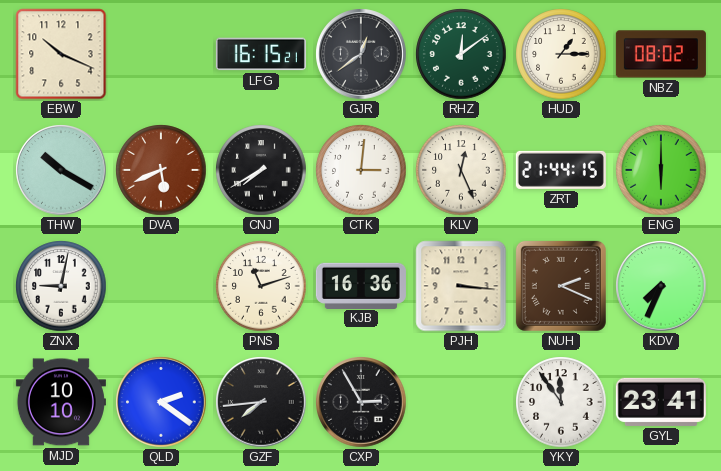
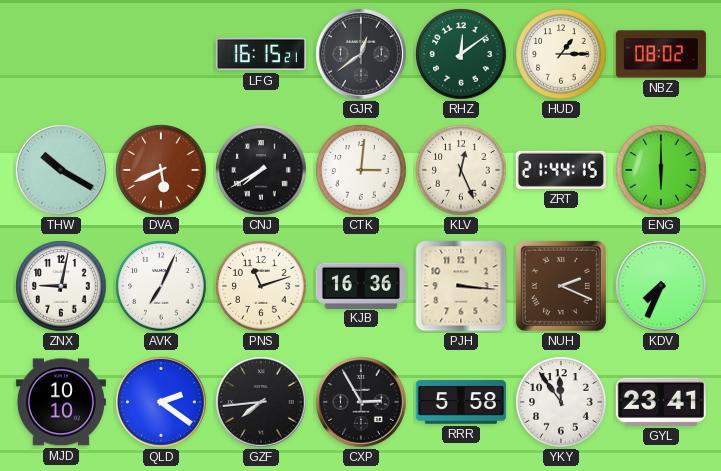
EBW: 10:19 -> none
AVK: none -> 7:04
RRR: none -> 5:58
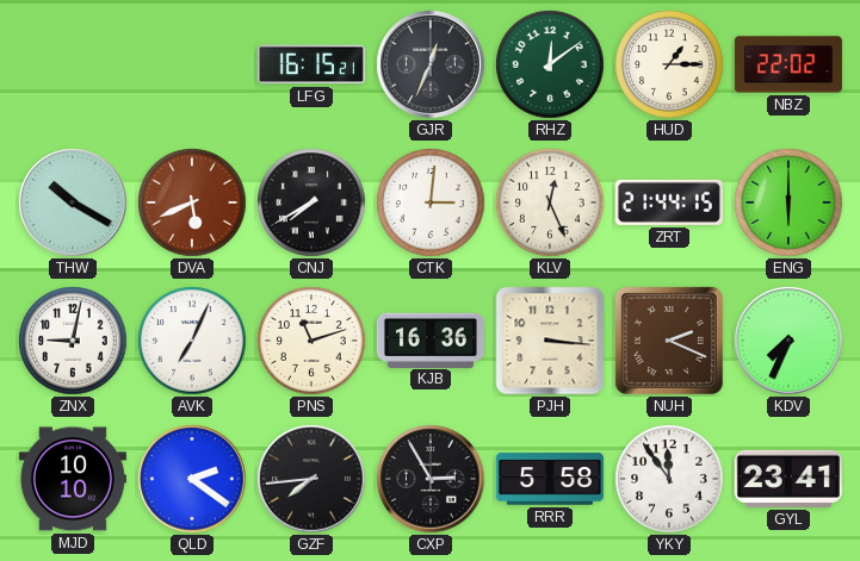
GJR: 12:39 -> 12:34
NBZ: 08:02 -> 22:02
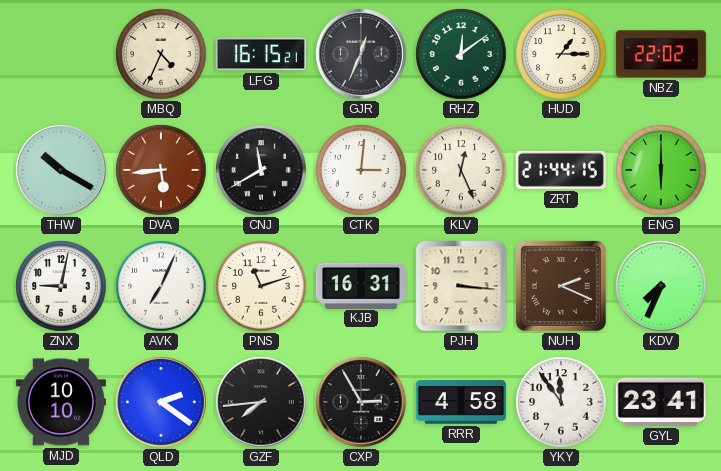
MBQ: none -> 4:34
DVA: 5:41 -> 5:44
CNJ: 7:40 -> 11:40
KJB: 16:36 -> 16:31
RRR: 5:58 -> 4:58
